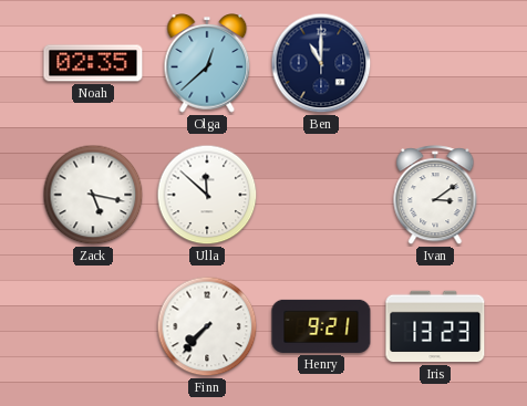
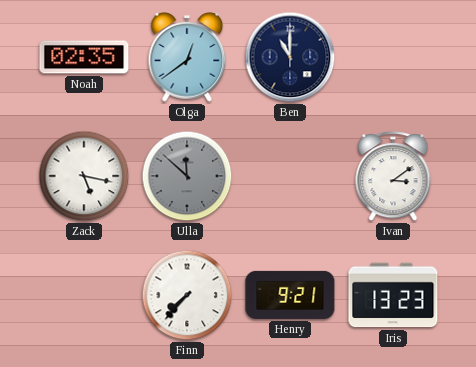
Olga: 12:38 -> 12:39
Ulla dial: white -> grey
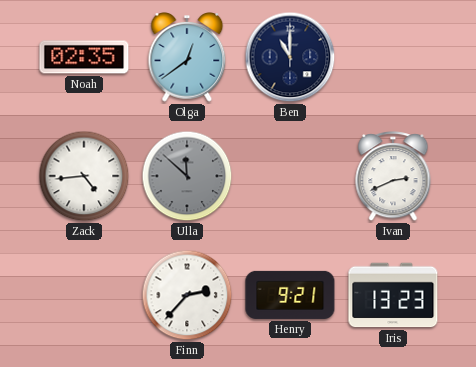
Zack: 5:17 -> 4:44
Ivan: 3:09 -> 2:41
Finn: 7:37 -> 2:37
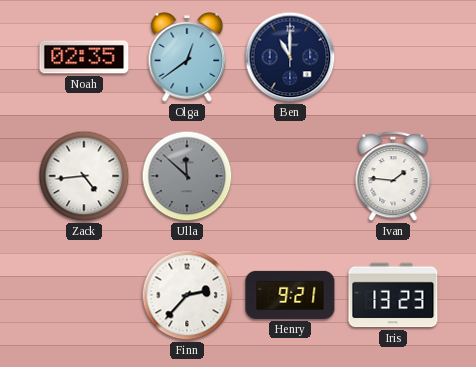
Ivan: 2:41 -> 1:46
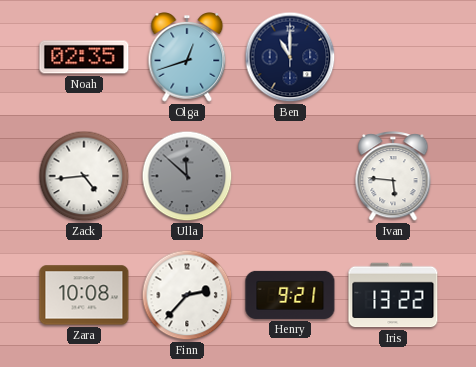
Olga: 12:39 -> 12:42
Ivan: 1:46 -> 5:46
Zara: none -> 10:08
Iris: 13:23 -> 13:22
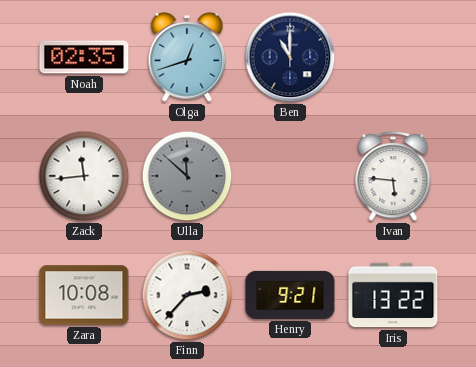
Zack: 4:44 -> 11:44
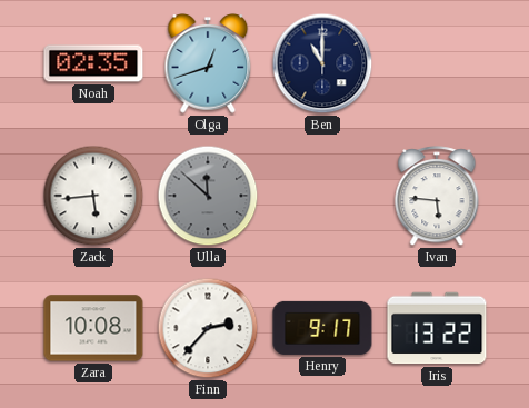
Zack: 11:44 -> 5:44
Henry: 9:21 -> 9:17
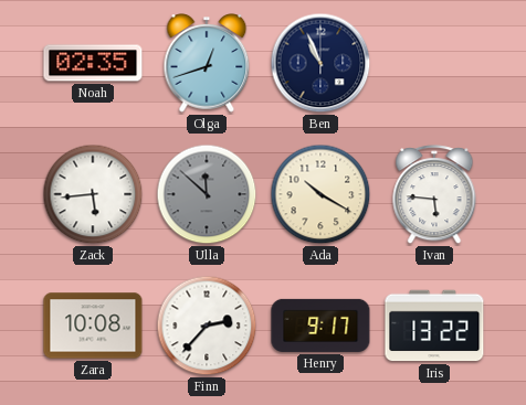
Ben: 11:00 -> 10:56
Ada: none -> 10:20
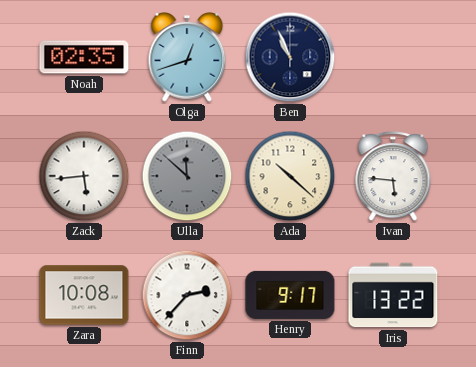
Ada: 10:20 -> 10:22
